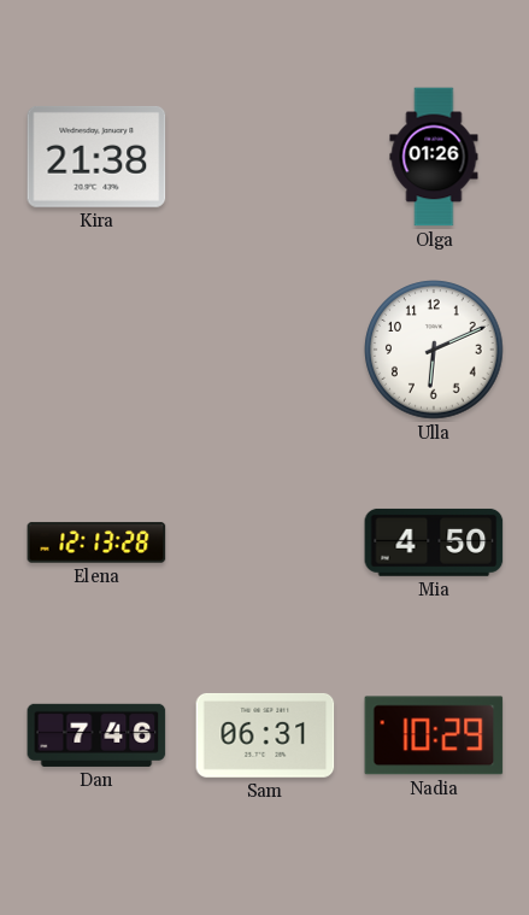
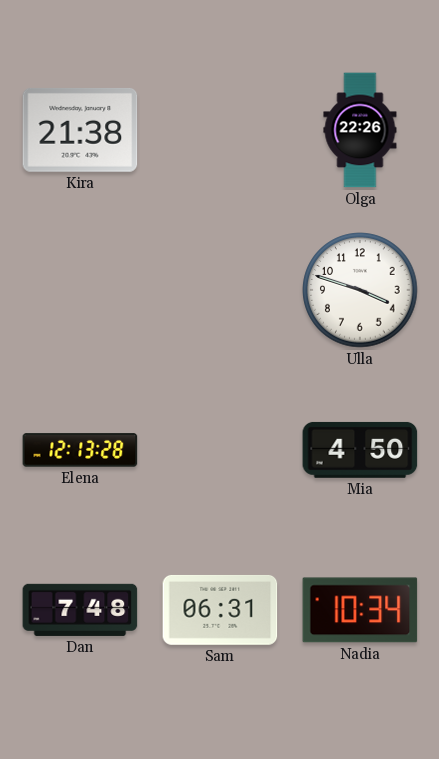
Olga: 01:26 -> 22:26
Ulla: 6:11 -> 3:48
Dan: 7:46 -> 7:48
Nadia: 10:29 -> 10:34
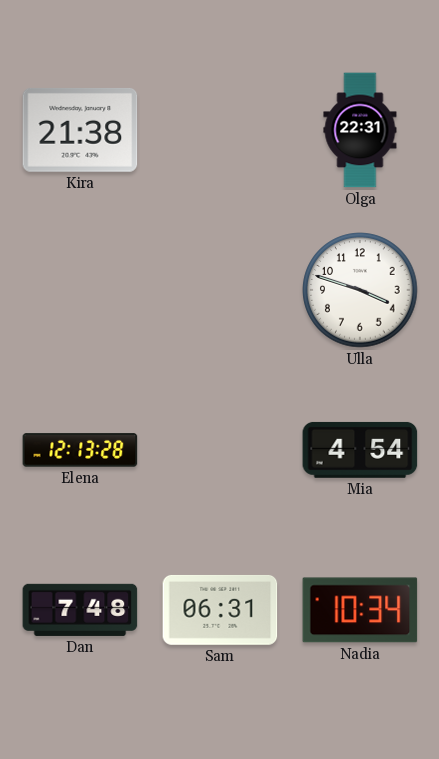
Olga: 22:26 -> 22:31
Mia: 4:50 -> 4:54
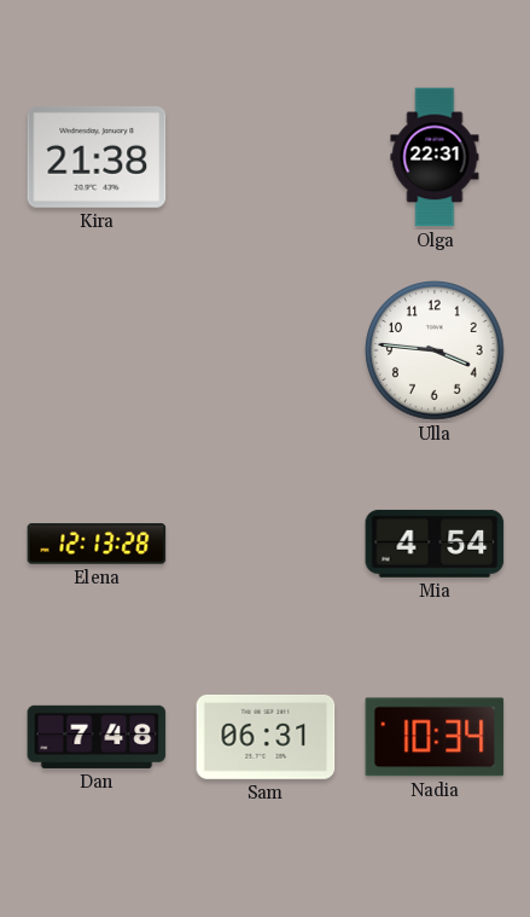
Ulla: 3:48 -> 3:46
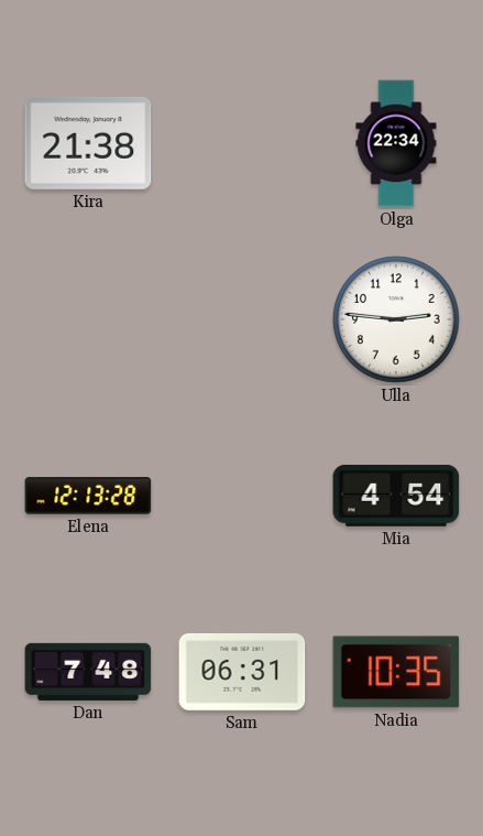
Olga: 22:31 -> 22:34
Ulla: 3:46 -> 2:46
Nadia: 10:34 -> 10:35
